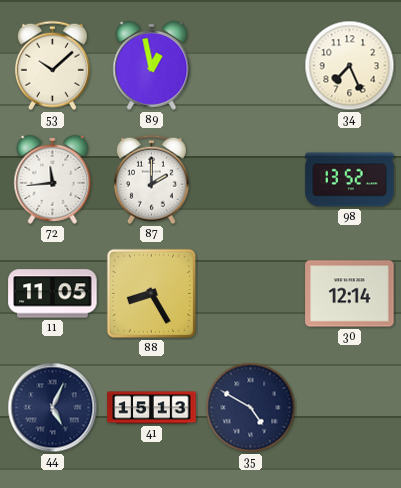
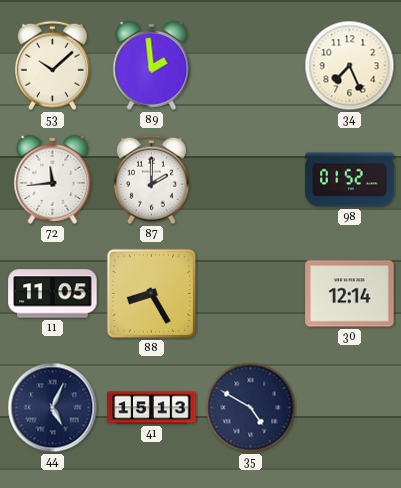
89: 12:58 -> 1:59
98: 13:52 -> 01:52
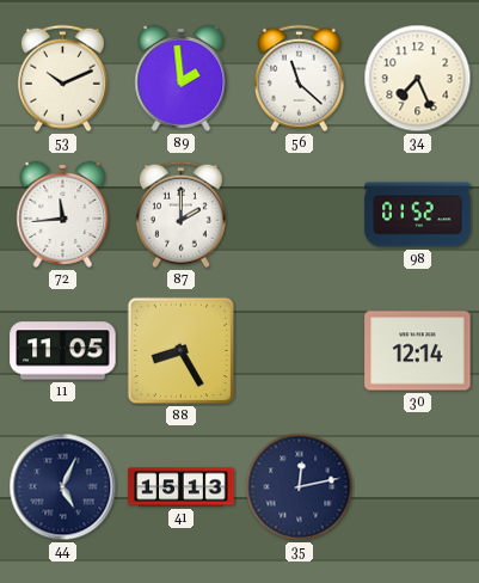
53: 10:08 -> 10:11
56: none -> 11:22
35: 4:50 -> 12:13
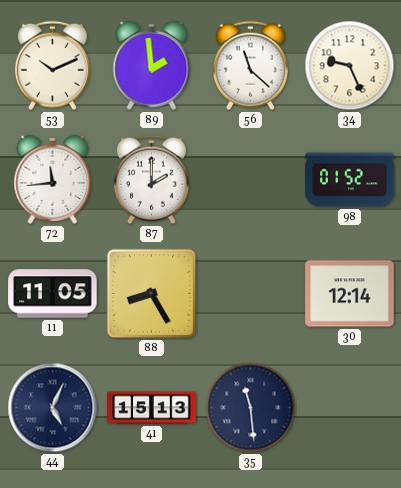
34: 7:26 -> 9:26
35: 12:13 -> 11:29
